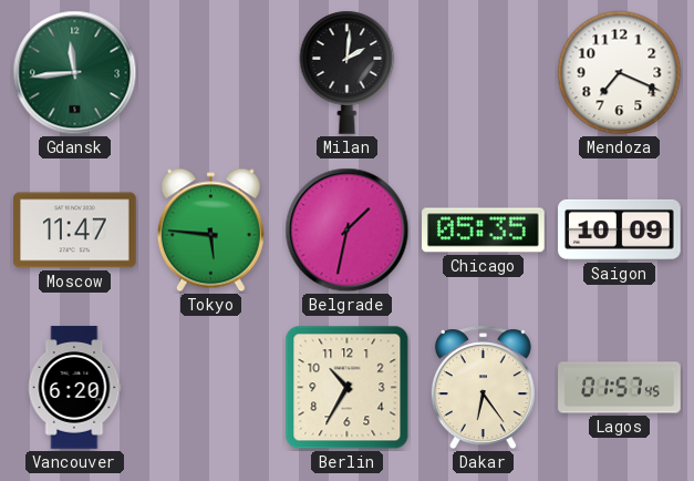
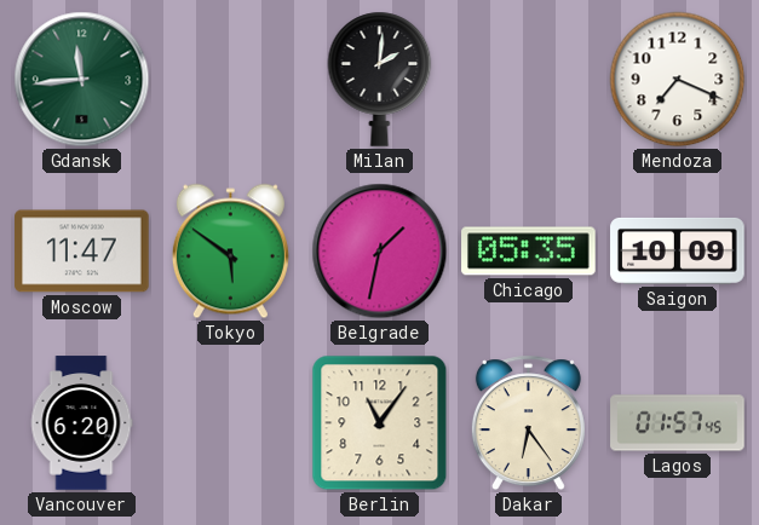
Tokyo: 5:46 -> 5:51
Berlin: 10:35 -> 11:06
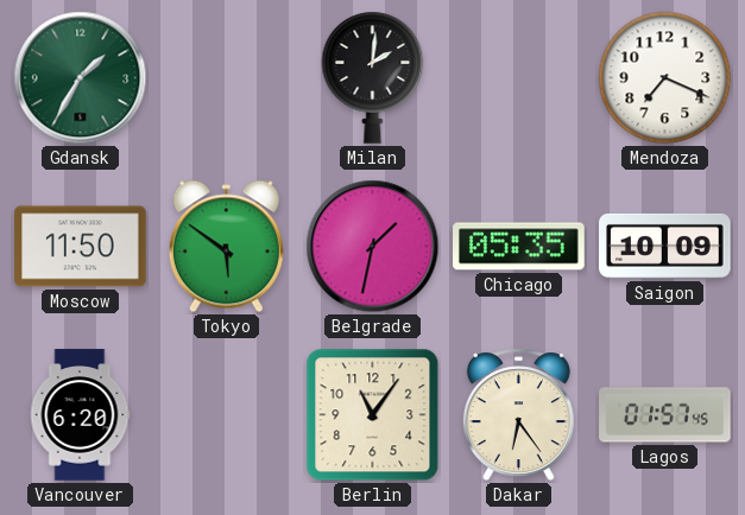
Gdansk: 11:44 -> 1:35
Moscow: 11:47 -> 11:50
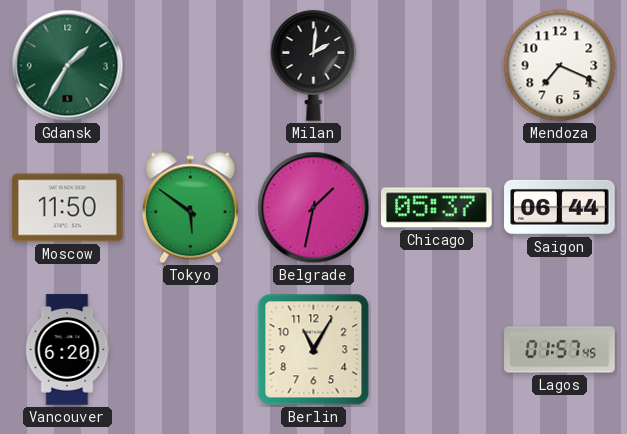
Chicago: 05:35 -> 05:37
Saigon: 10:09 -> 06:44
Berlin: 11:06 -> 11:05
Dakar: 6:24 -> none
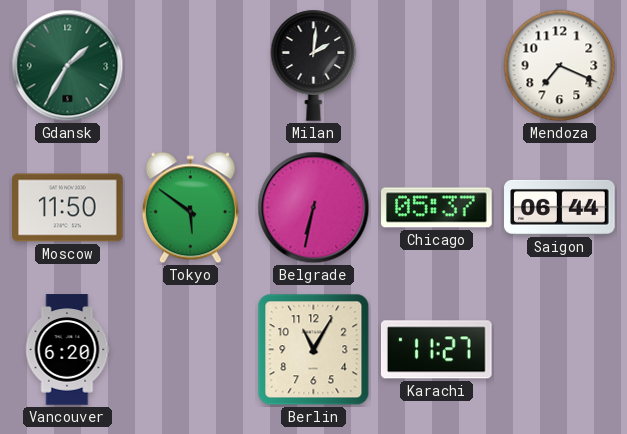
Belgrade: 1:32 -> 6:32
Karachi: none -> 11:27
Lagos: 01:57 -> none
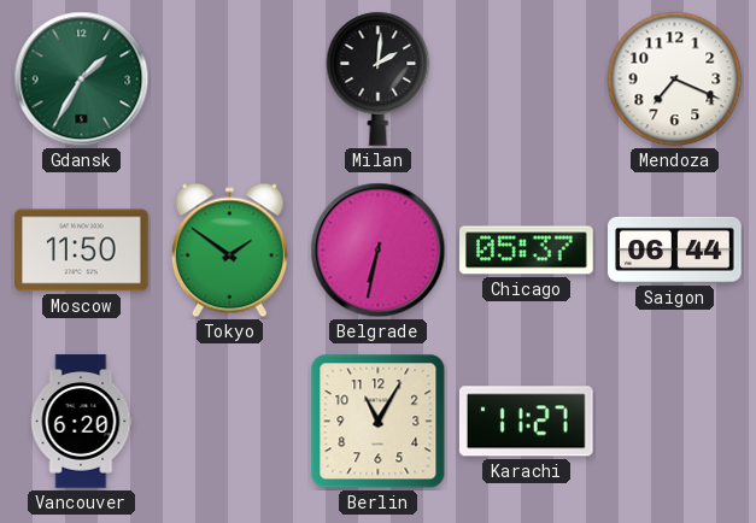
Tokyo: 5:51 -> 1:51
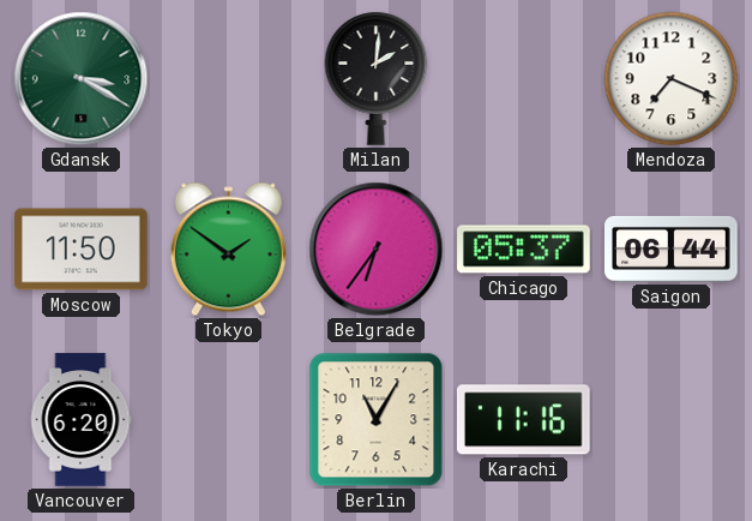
Gdansk: 1:35 -> 3:20
Belgrade: 6:32 -> 6:36
Karachi: 11:27 -> 11:16
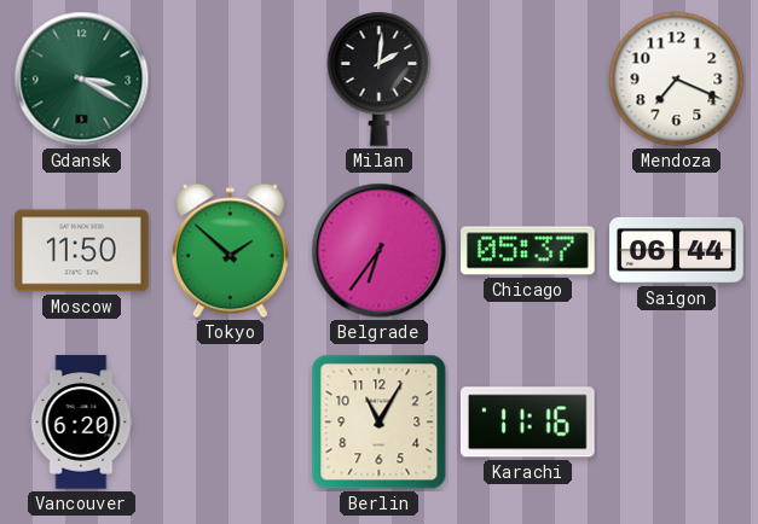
Tokyo: 1:51 -> 1:52
